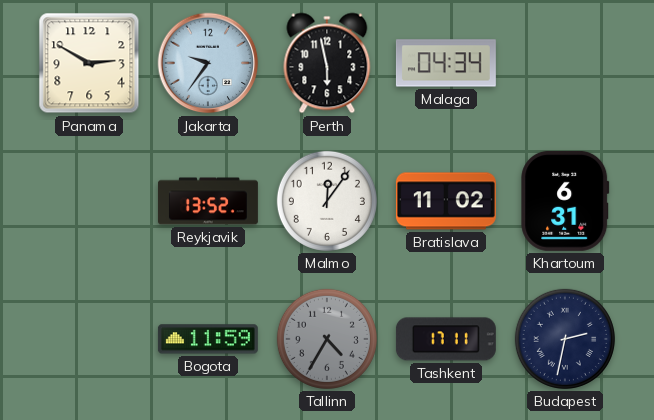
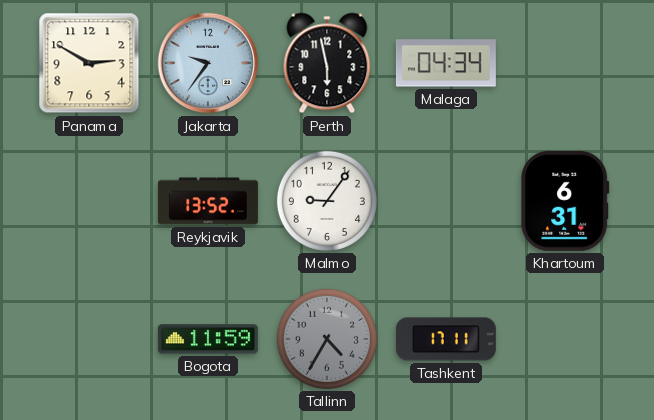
Malmo: 12:06 -> 9:06
Bratislava: 11:02 -> none
Budapest: 2:32 -> none
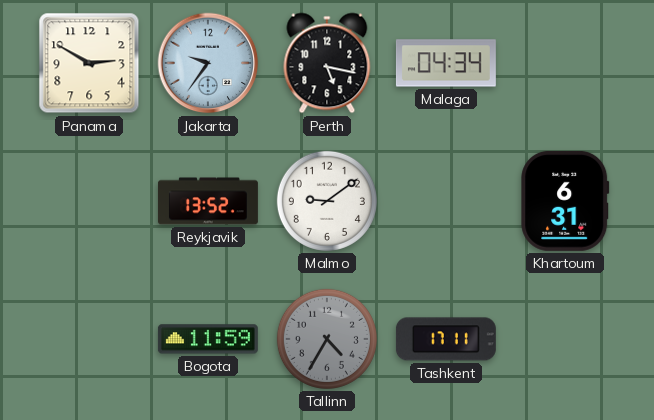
Perth: 5:58 -> 5:17
Malmo: 9:06 -> 9:09
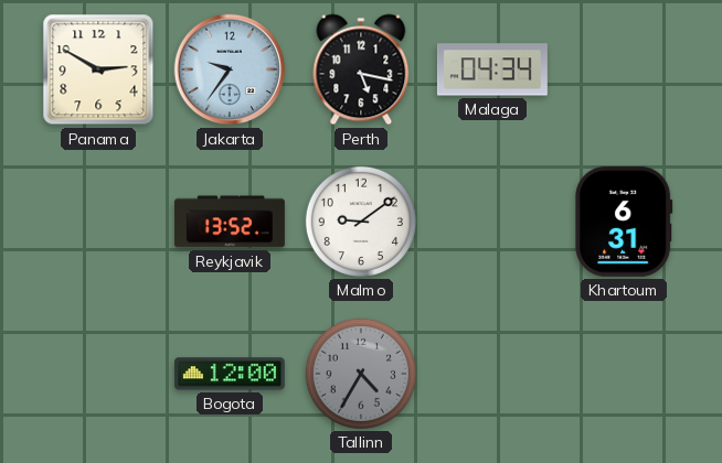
Bogota: 11:59 -> 12:00
Tashkent: 17:11 -> none
